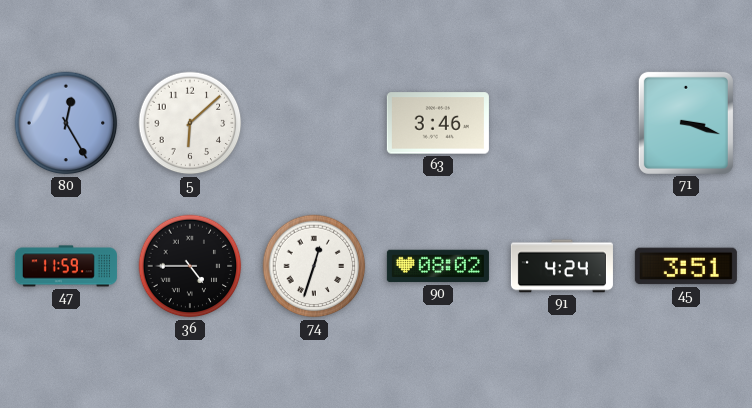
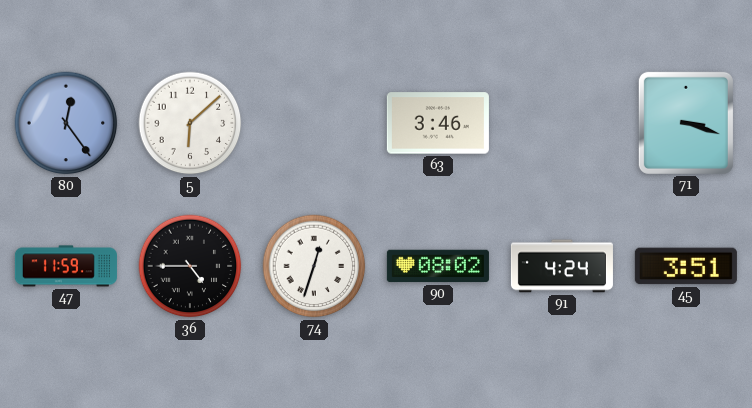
80: 12:25 -> 12:24
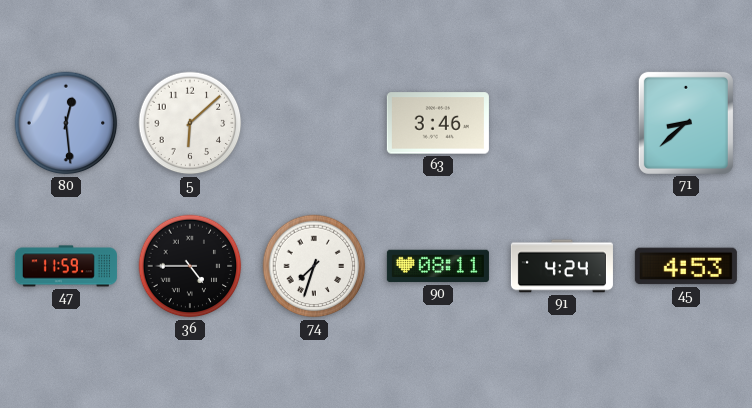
80: 12:24 -> 12:29
71: 3:18 -> 8:38
74: 12:33 -> 7:33
90: 08:02 -> 08:11
45: 3:51 -> 4:53
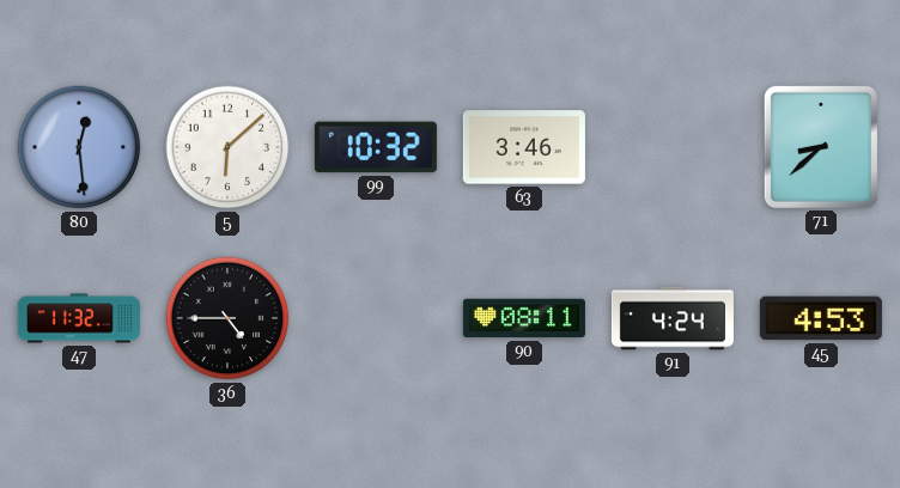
99: none -> 10:32
47: 11:59 -> 11:32
74: 7:33 -> none
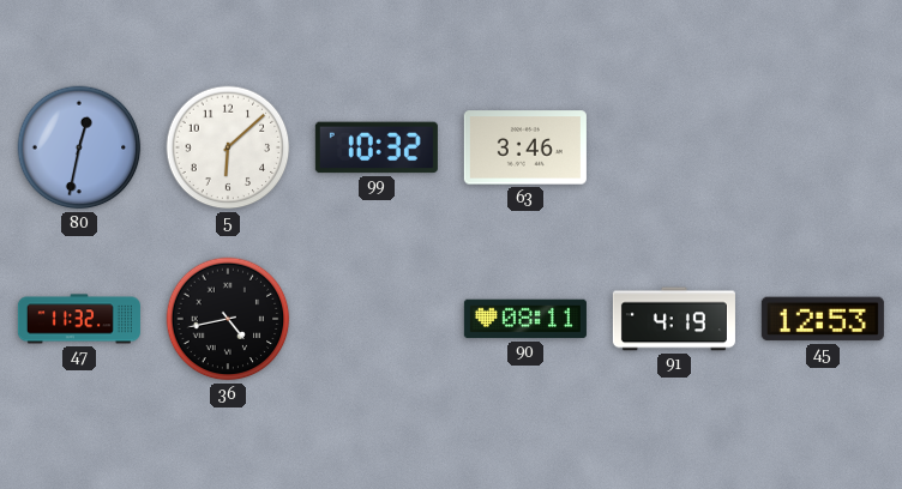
80: 12:29 -> 12:32
71: 8:38 -> none
36: 4:45 -> 4:43
91: 4:24 -> 4:19
45: 4:53 -> 12:53
